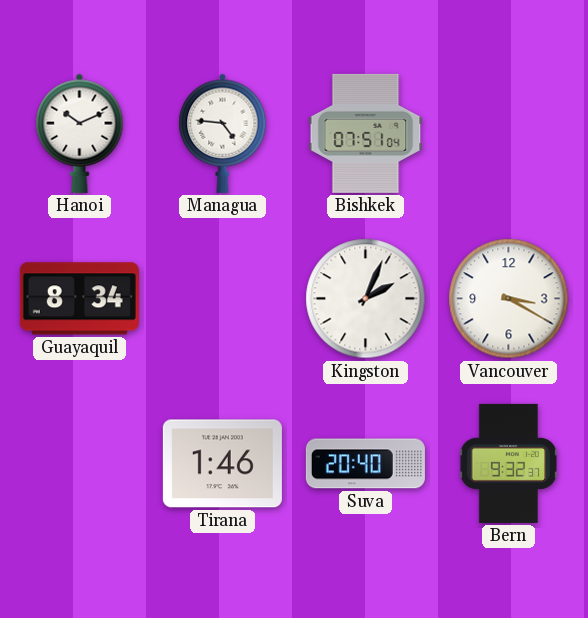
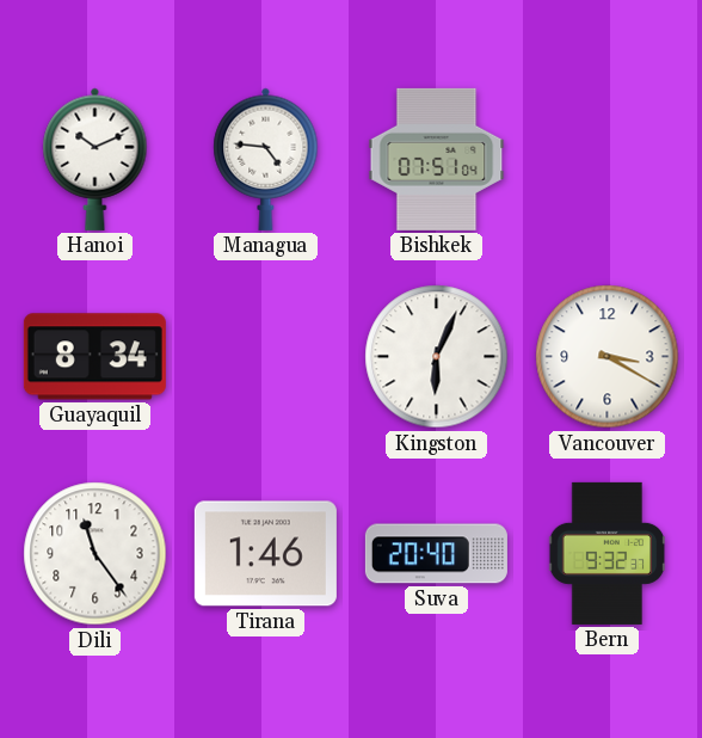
Kingston: 2:04 -> 6:04
Dili: none -> 11:24
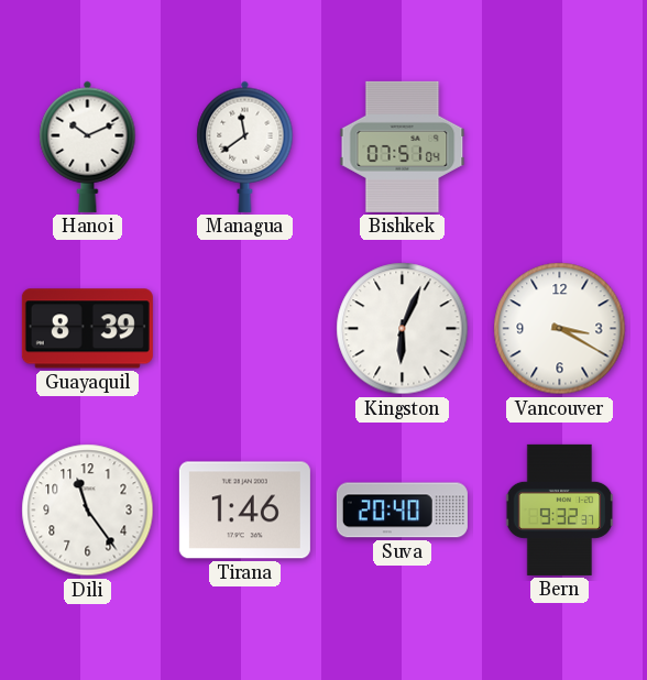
Managua: 4:46 -> 11:39
Guayaquil: 8:34 -> 8:39
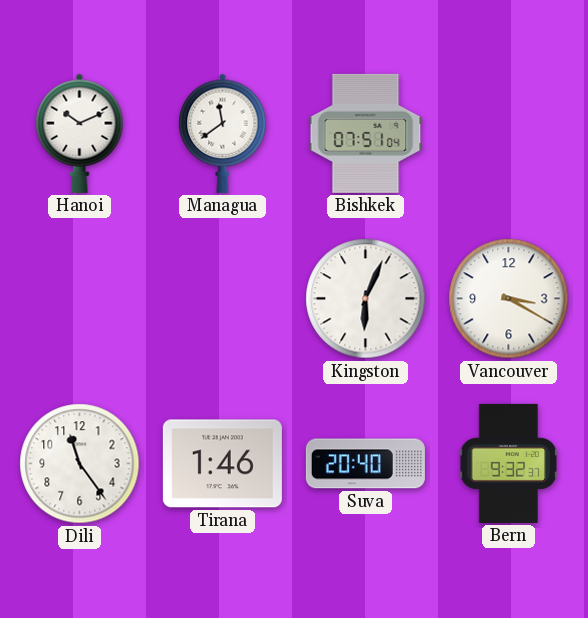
Guayaquil: 8:39 -> none
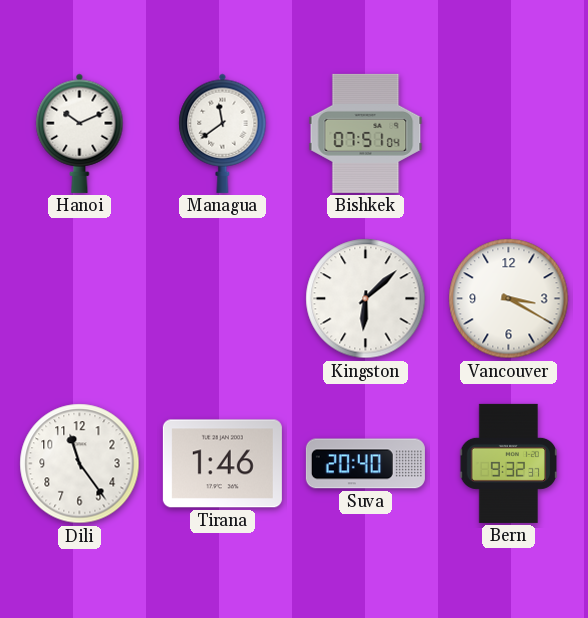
Kingston: 6:04 -> 6:08
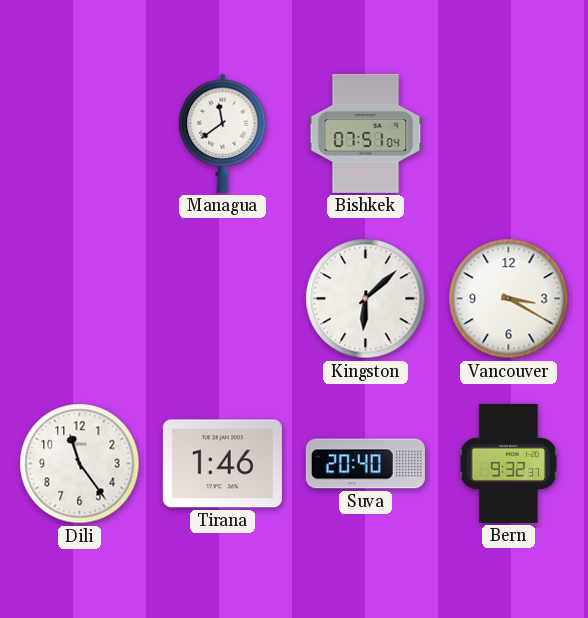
Hanoi: 10:11 -> none
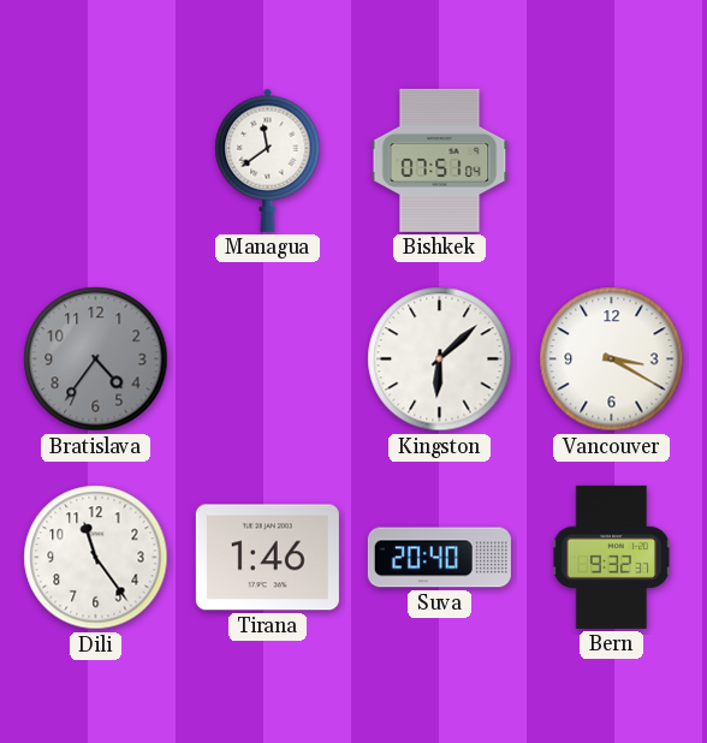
Bratislava: none -> 4:36
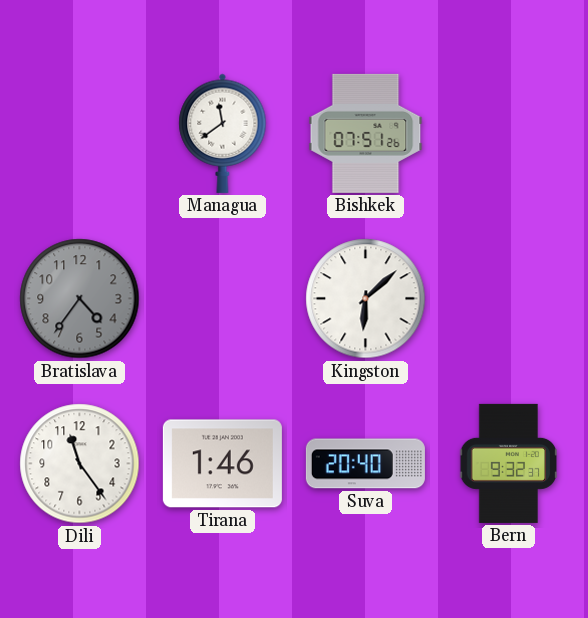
Bishkek: 07:51:04 -> 07:51:26
Vancouver: 3:20 -> none
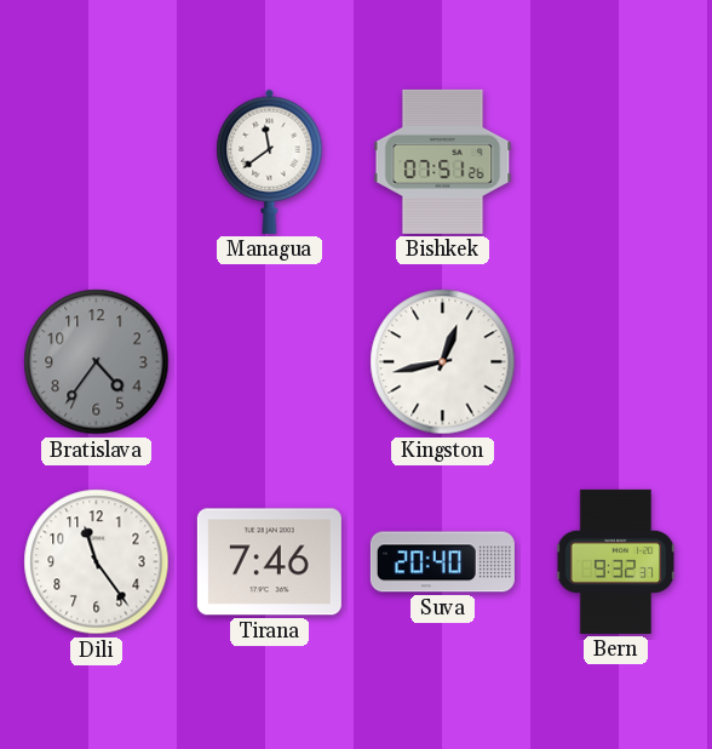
Kingston: 6:08 -> 12:43
Tirana: 1:46 -> 7:46
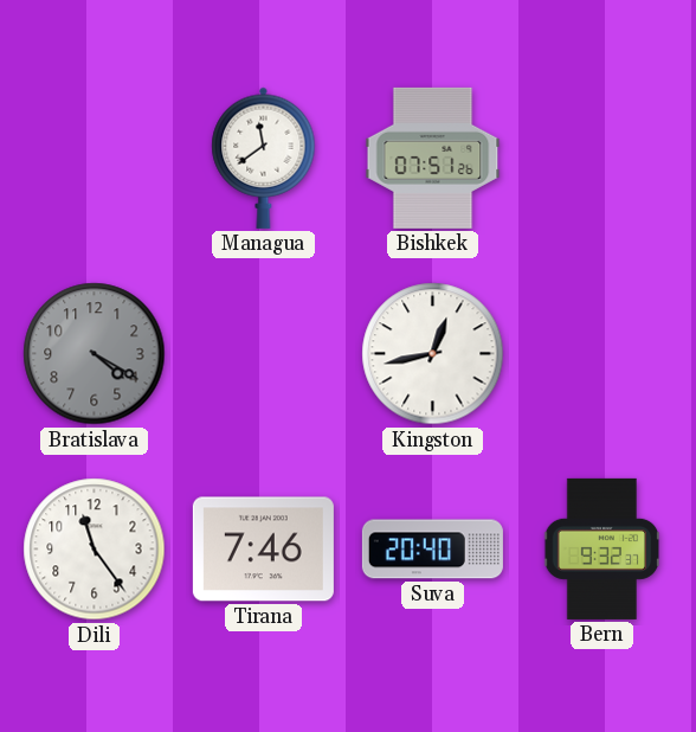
Bratislava: 4:36 -> 4:20
